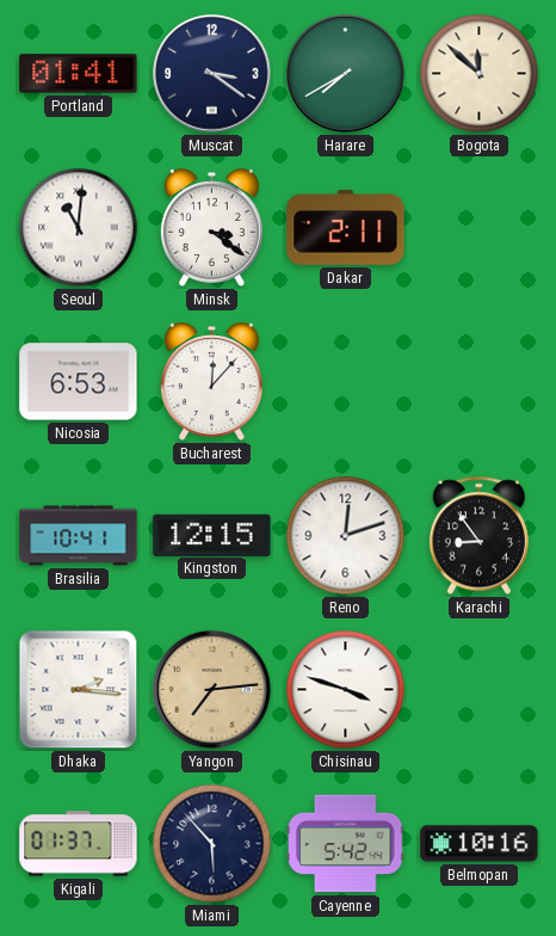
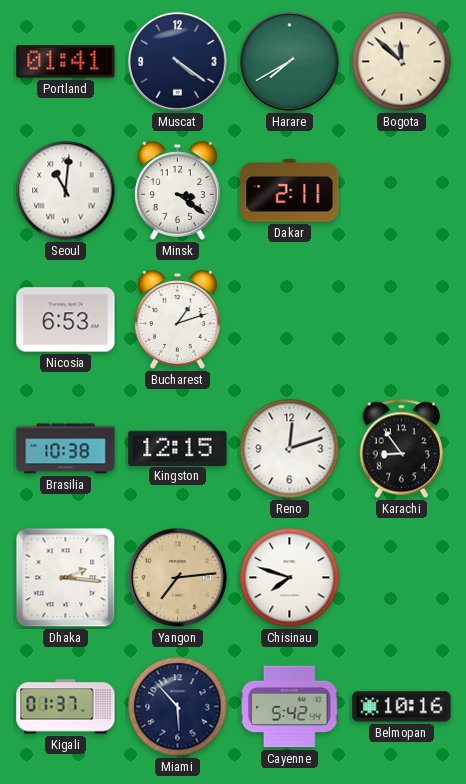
Muscat: 3:21 -> 4:21
Bucharest: 12:07 -> 1:12
Brasilia: 10:41 -> 10:38
Chisinau: 3:48 -> 7:48
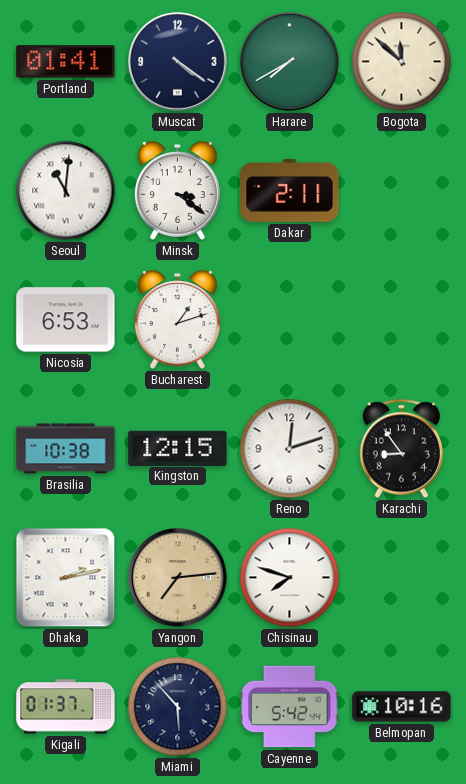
Dhaka: 2:16 -> 2:13
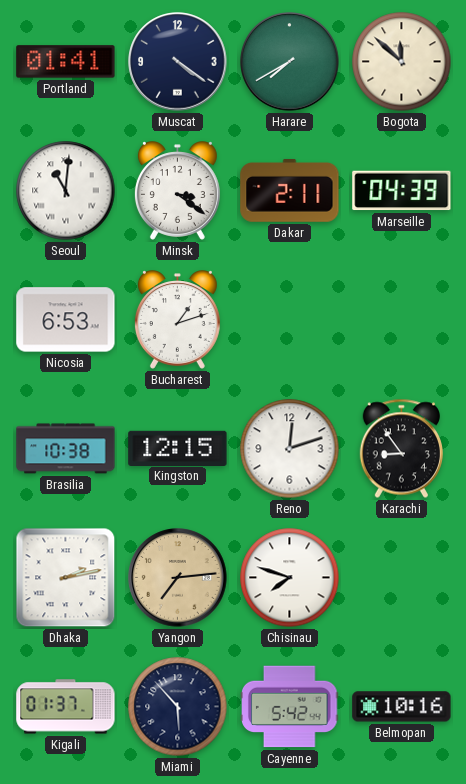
Marseille: none -> 04:39
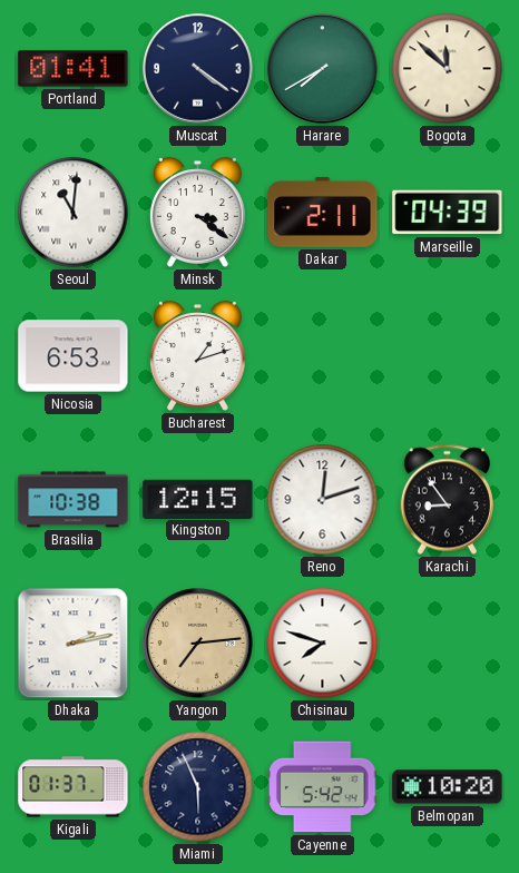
Miami: 5:53 -> 5:56
Belmopan: 10:16 -> 10:20
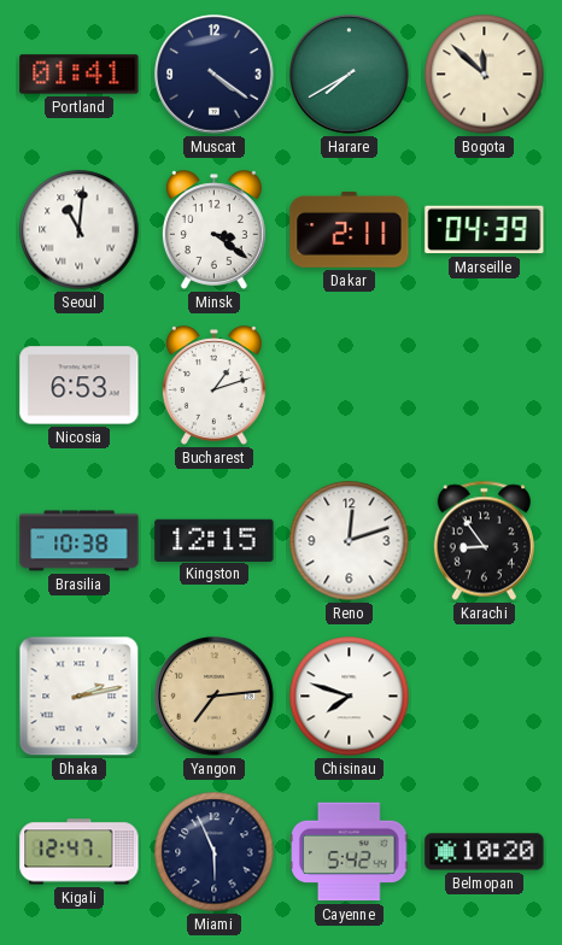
Kigali: 01:37 -> 12:47
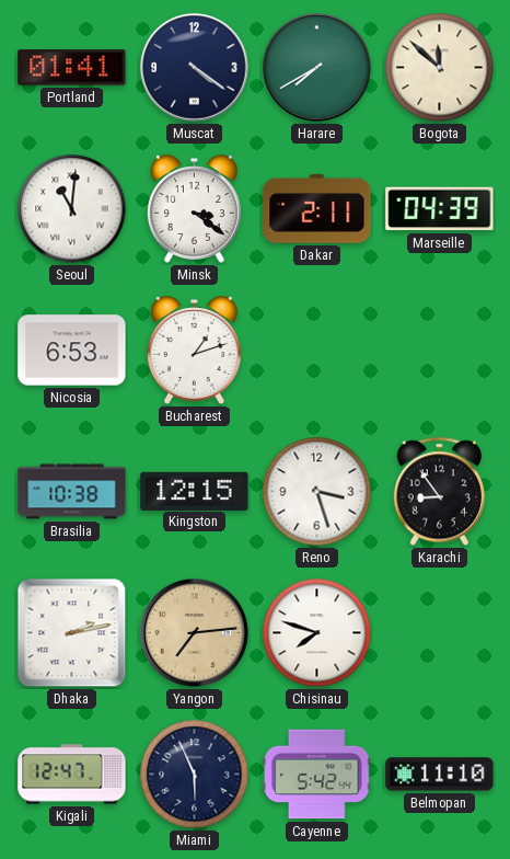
Reno: 12:12 -> 3:27
Belmopan: 10:20 -> 11:10
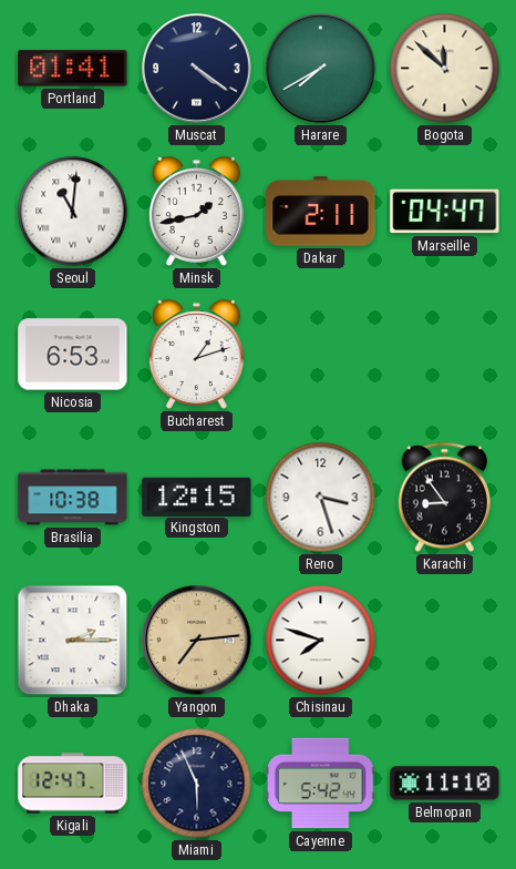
Minsk: 3:21 -> 1:43
Marseille: 04:39 -> 04:47
Dhaka: 2:13 -> 2:15
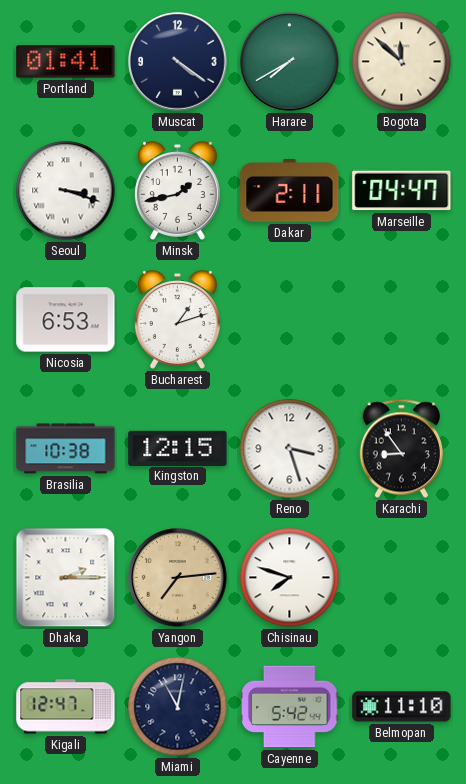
Seoul: 11:01 -> 3:18
Miami: 5:56 -> 11:02
